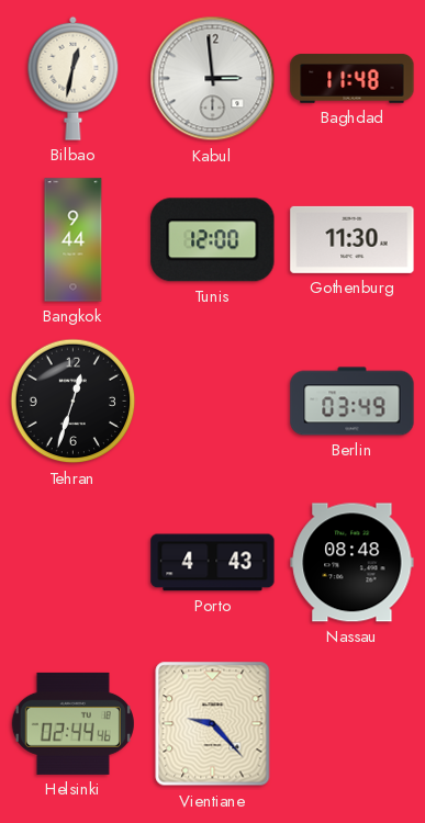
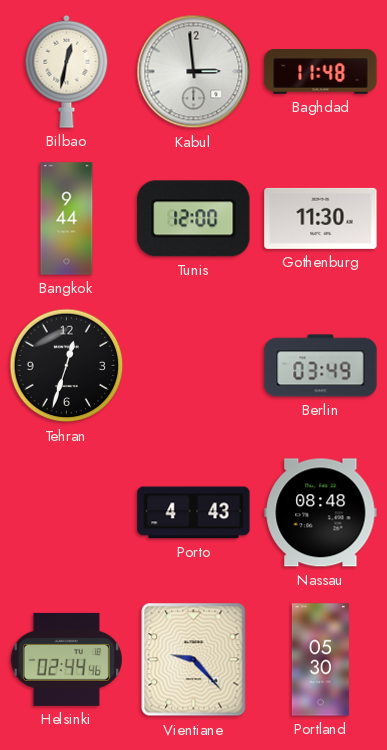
Portland: none -> 05:30
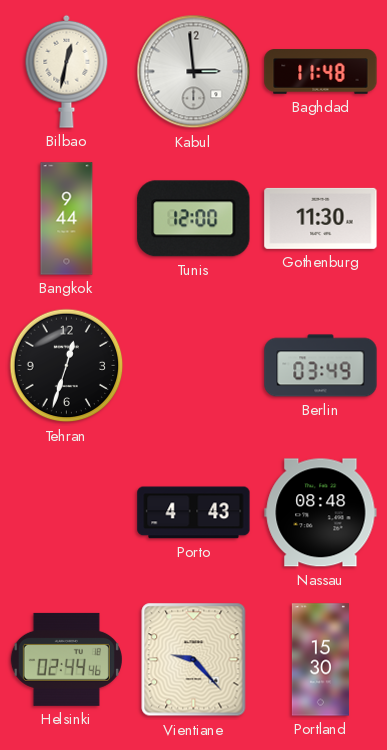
Portland: 05:30 -> 15:30
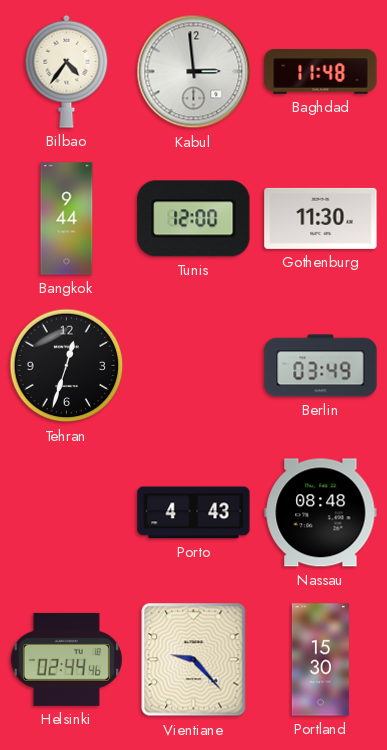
Bilbao: 12:32 -> 4:36
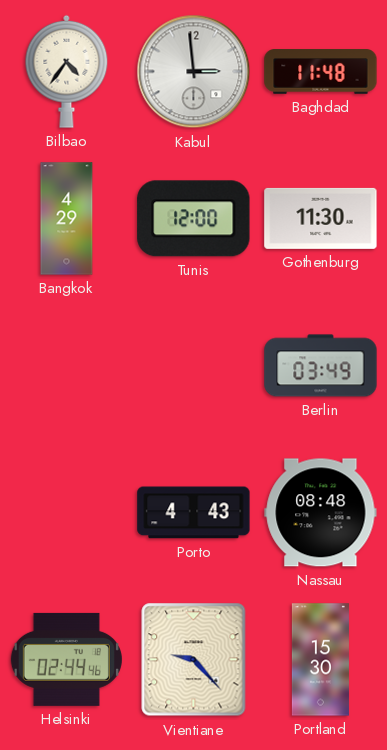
Bangkok: 9:44 -> 4:29
Tehran: 12:33 -> none
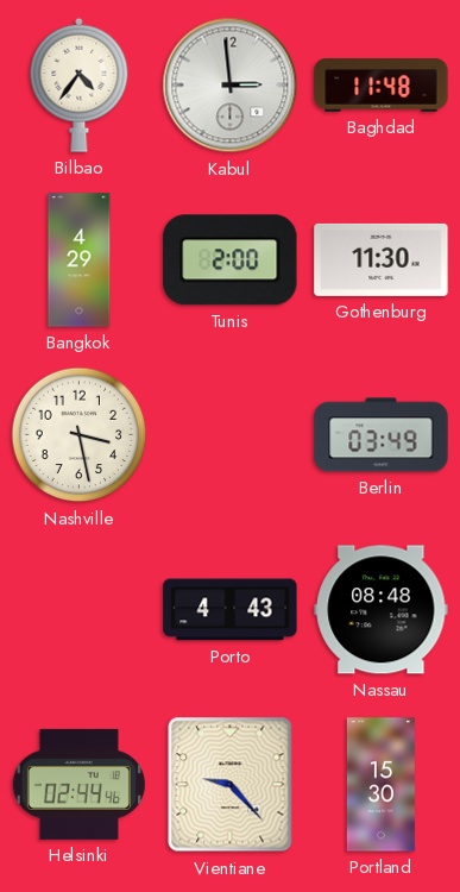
Tunis: 12:00 -> 2:00
Nashville: none -> 3:28
